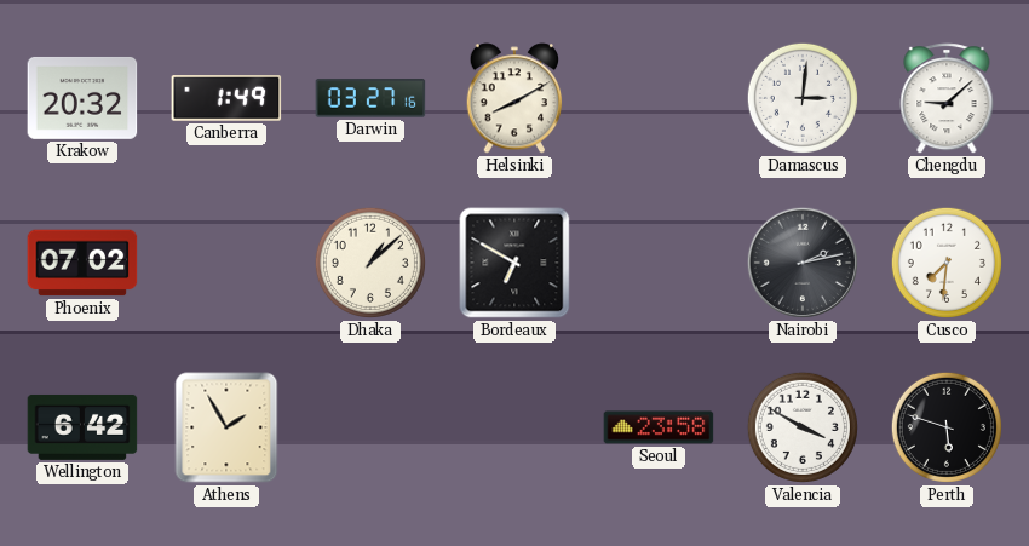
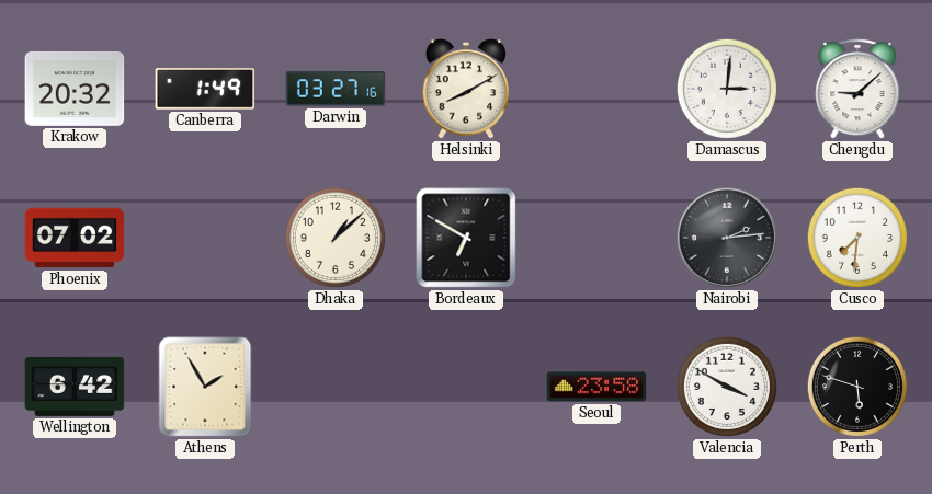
Nairobi: 2:13 -> 2:14
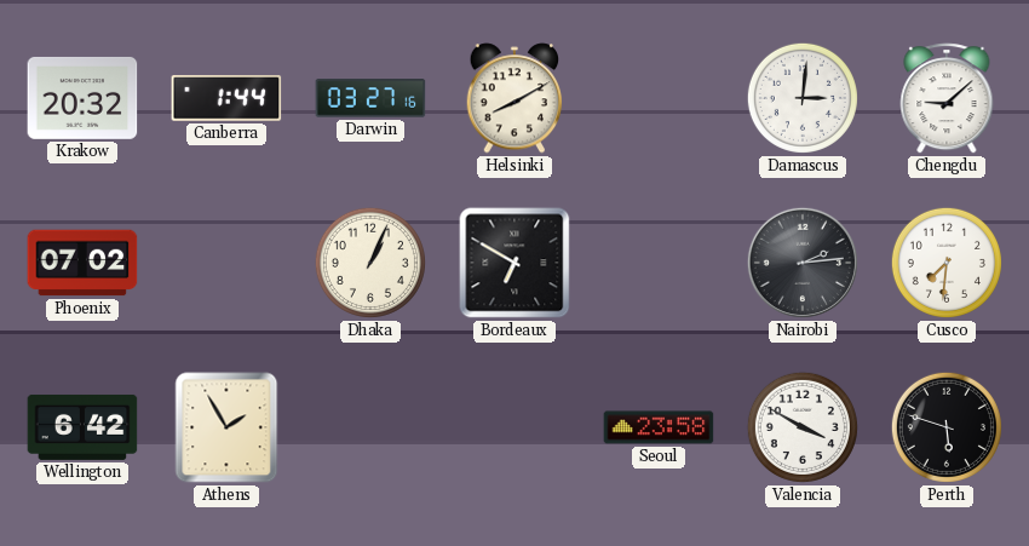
Canberra: 1:49 -> 1:44
Dhaka: 1:08 -> 1:04
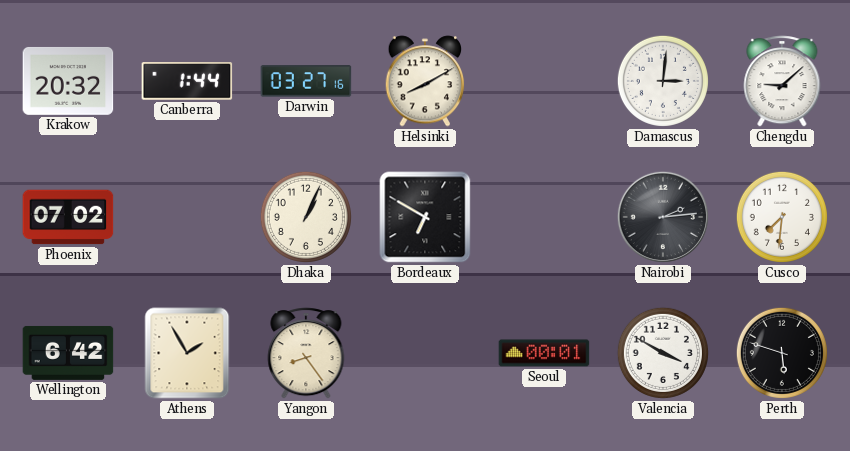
Yangon: none -> 8:24
Seoul: 23:58 -> 00:01
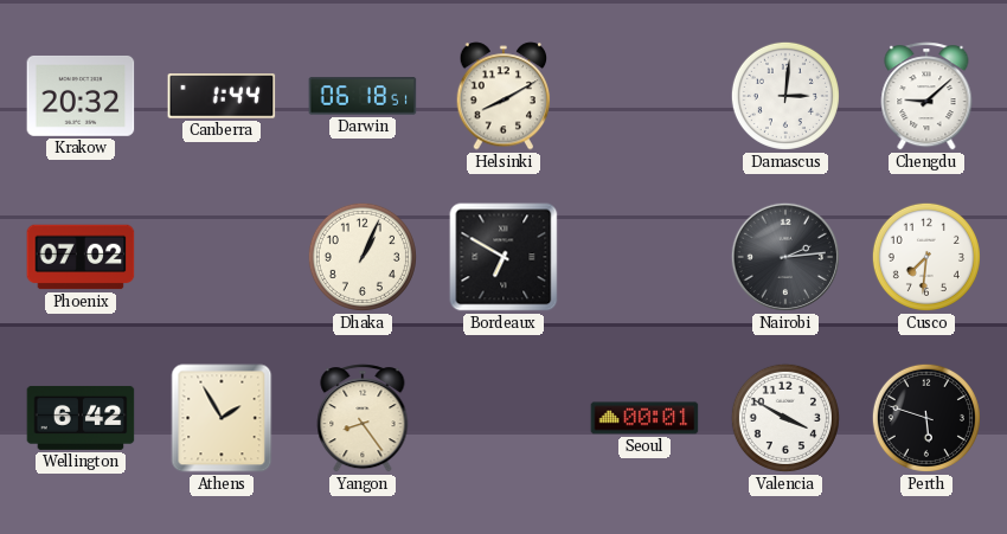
Darwin: 03:27 -> 06:18
